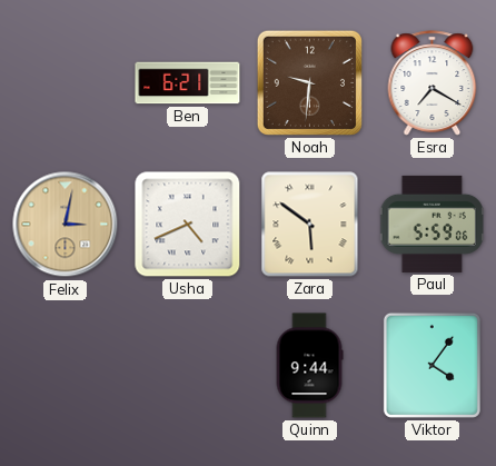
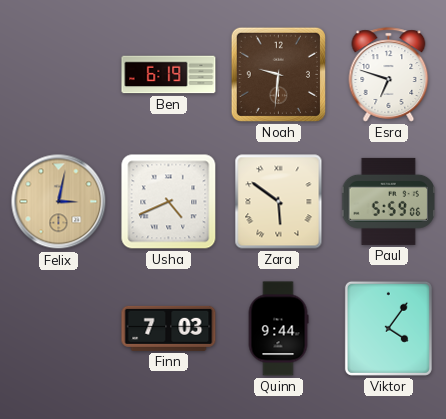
Ben: 6:21 -> 6:19
Esra: 7:20 -> 6:48
Finn: none -> 7:03
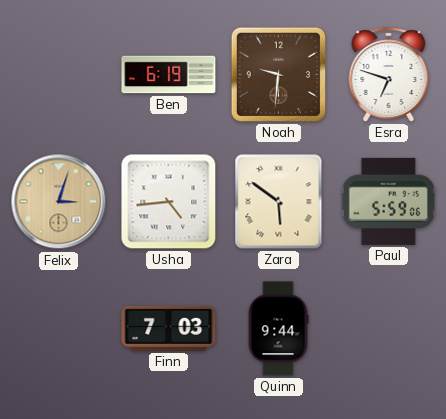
Felix: 3:02 -> 3:03
Usha: 4:41 -> 4:44
Viktor: 4:06 -> none
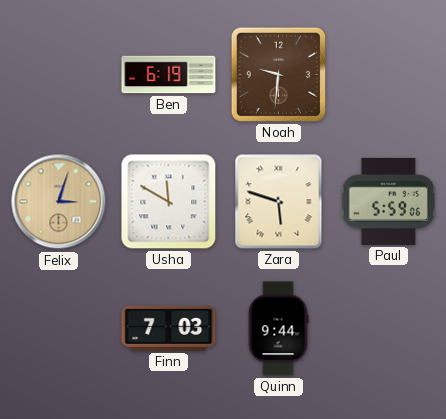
Esra: 6:48 -> none
Usha: 4:44 -> 11:50
Zara: 5:51 -> 5:48
